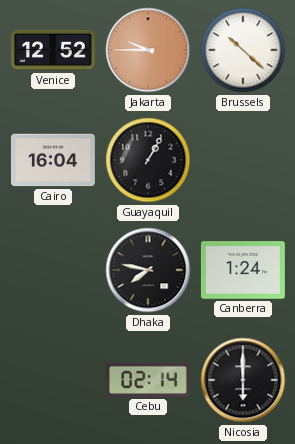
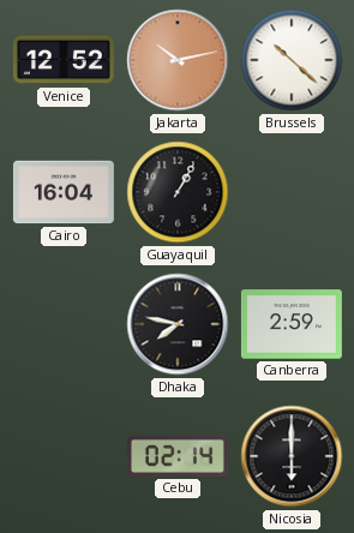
Jakarta: 9:45 -> 10:13
Canberra: 1:24 -> 2:59
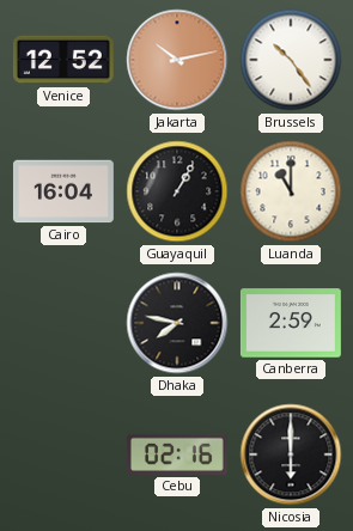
Brussels: 10:22 -> 10:24
Luanda: none -> 11:00
Cebu: 02:14 -> 02:16
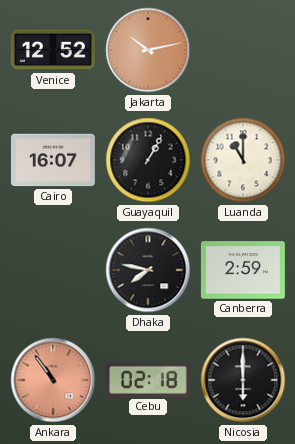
Brussels: 10:24 -> none
Cairo: 16:04 -> 16:07
Ankara: none -> 10:54
Cebu: 02:16 -> 02:18
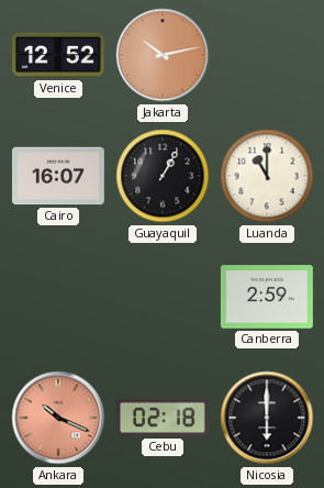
Dhaka: 7:47 -> none
Ankara: 10:54 -> 10:19
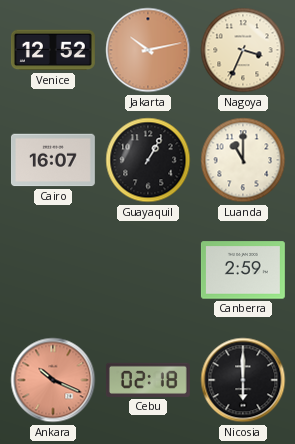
Nagoya: none -> 3:34
